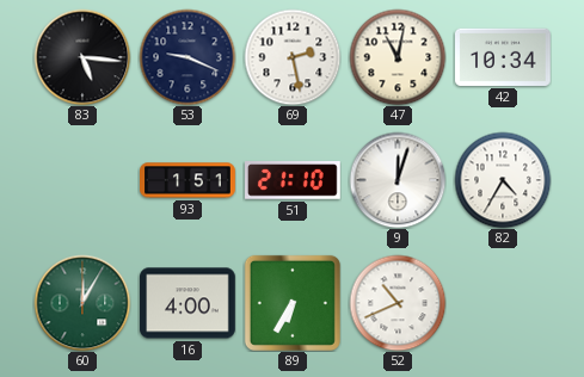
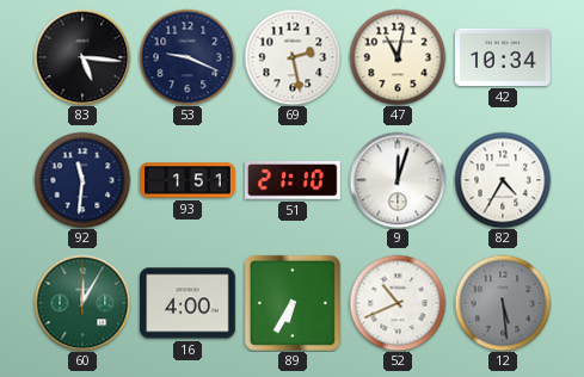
92: none -> 11:31
12: none -> 5:29
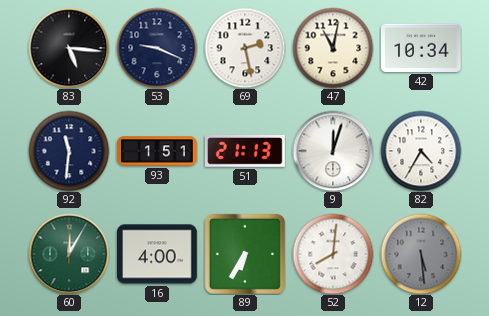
51: 21:10 -> 21:13
52: 10:41 -> 8:01
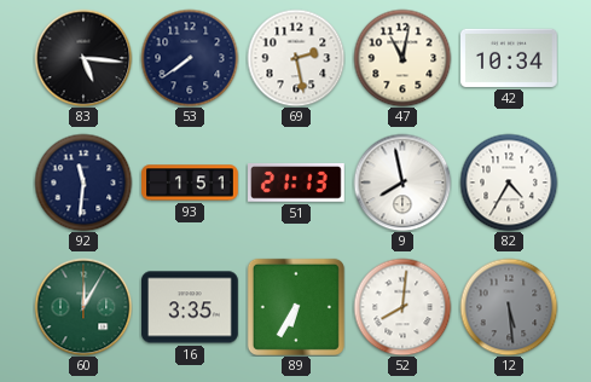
53: 9:19 -> 7:39
9: 12:03 -> 7:58
16: 4:00 -> 3:35
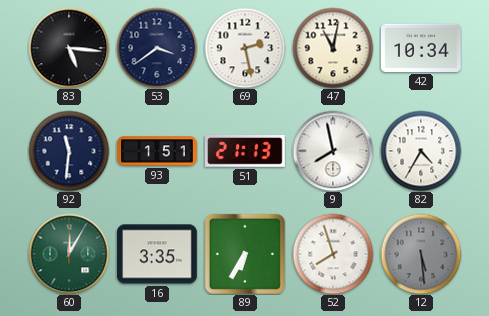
53: 7:39 -> 3:39
52: 8:01 -> 7:57
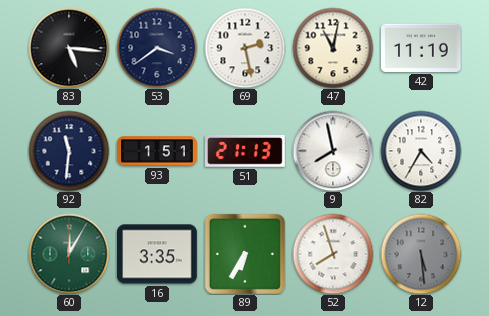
42: 10:34 -> 11:19
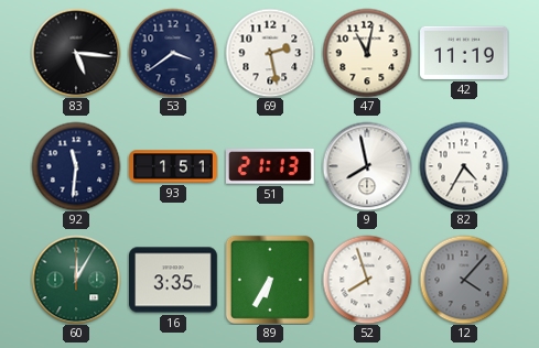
12: 5:29 -> 4:07
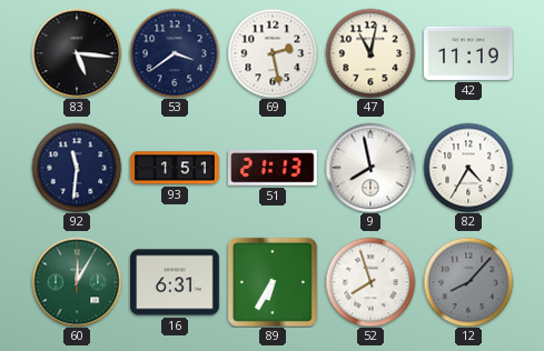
16: 3:35 -> 6:31
12: 4:07 -> 8:07
